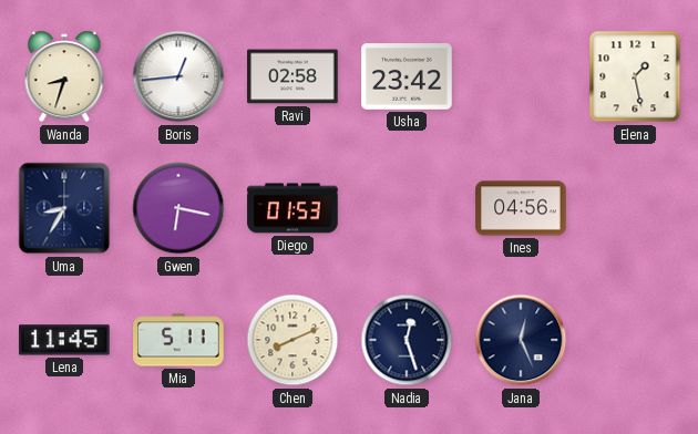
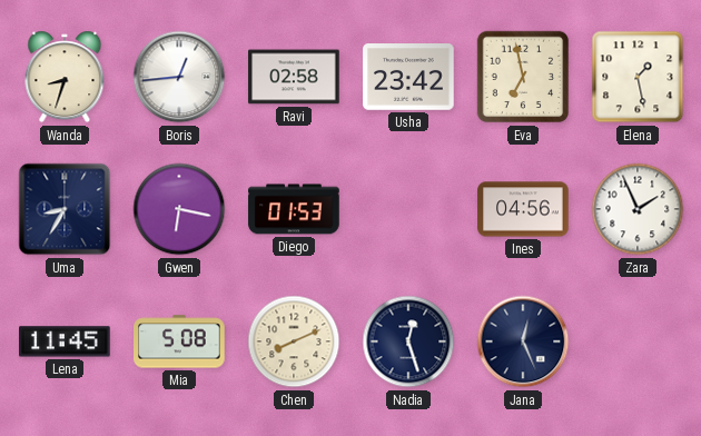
Eva: none -> 6:58
Zara: none -> 1:56
Mia: 5:11 -> 5:08
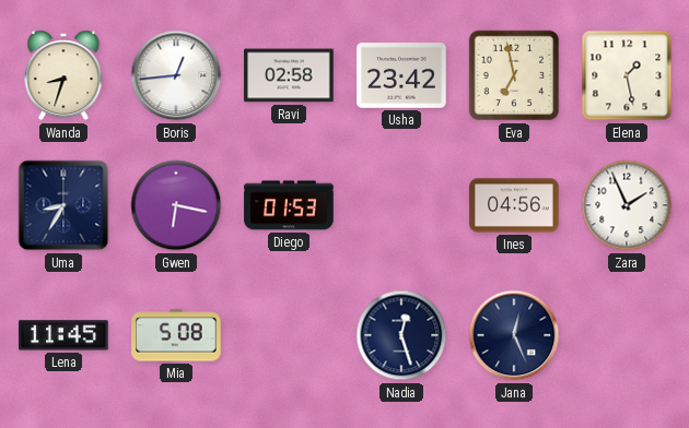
Chen: 8:11 -> none
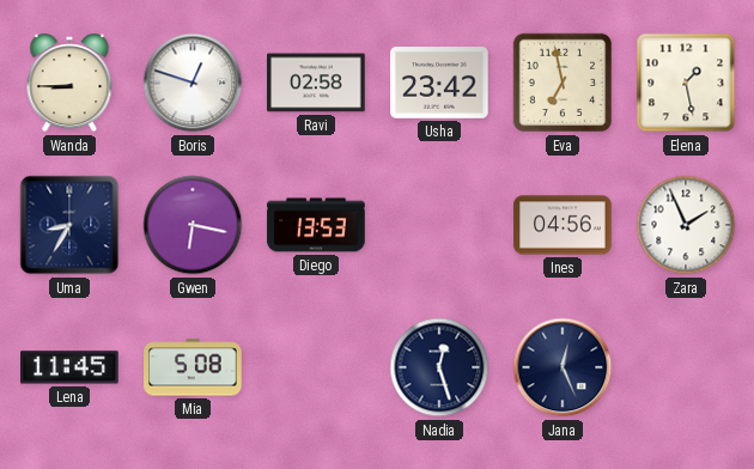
Wanda: 8:33 -> 8:45
Boris: 12:44 -> 12:48
Diego: 01:53 -> 13:53
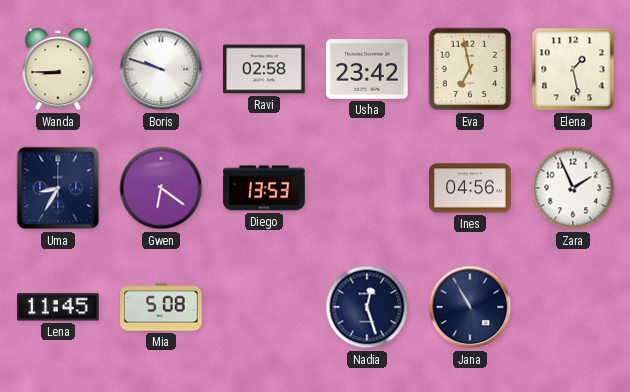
Boris: 12:48 -> 9:48
Gwen: 6:17 -> 6:21
Jana: 12:26 -> 10:55
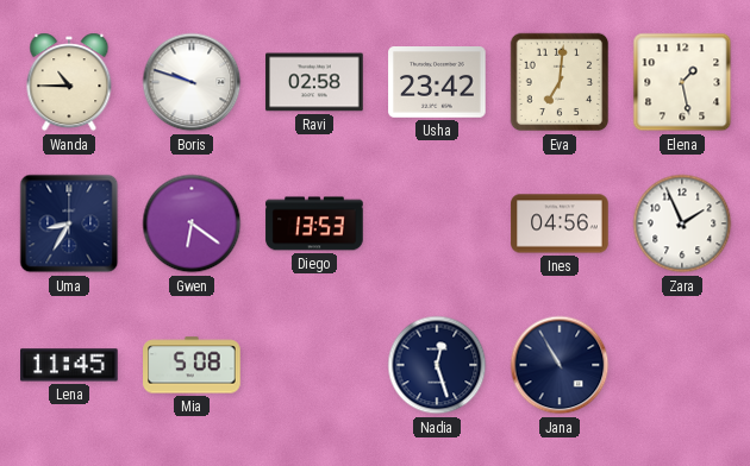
Wanda: 8:45 -> 10:45
Eva: 6:58 -> 7:01
